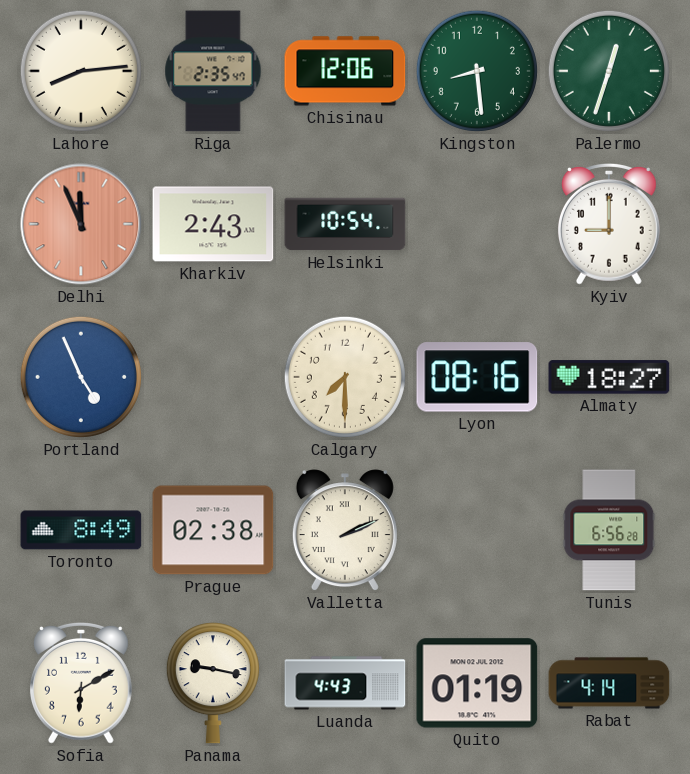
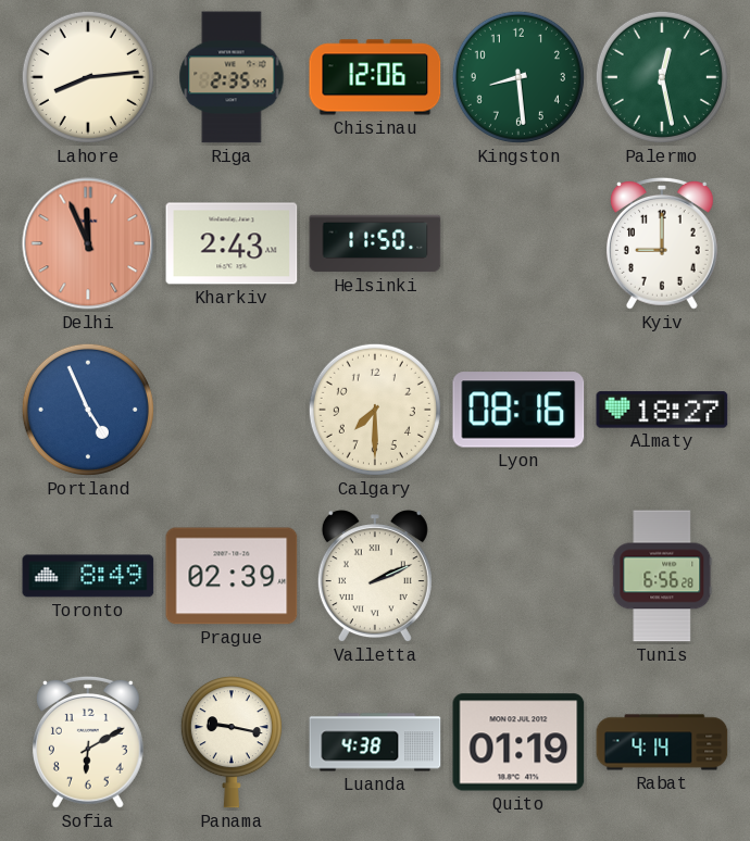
Palermo: 12:33 -> 12:28
Helsinki: 10:54 -> 11:50
Prague: 02:38 -> 02:39
Luanda: 4:43 -> 4:38
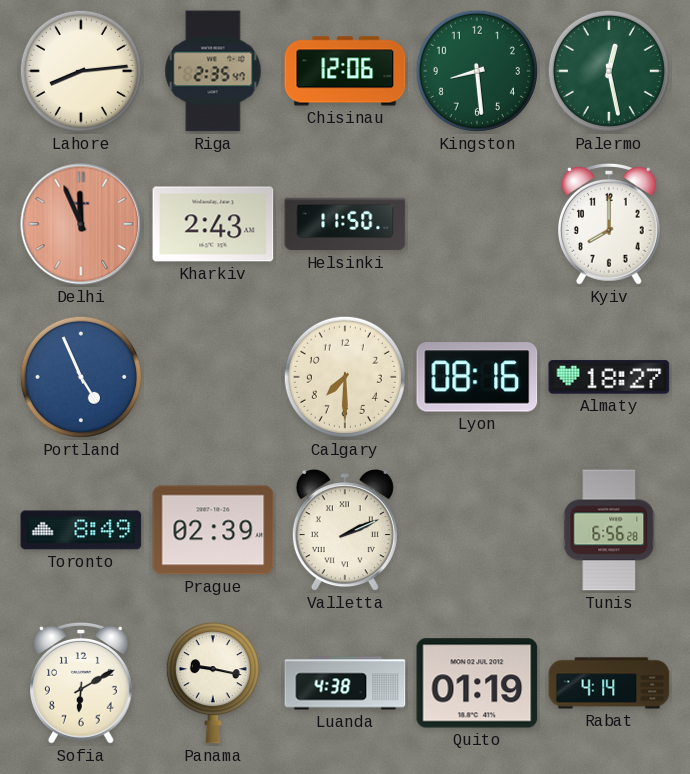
Kyiv: 9:00 -> 8:00
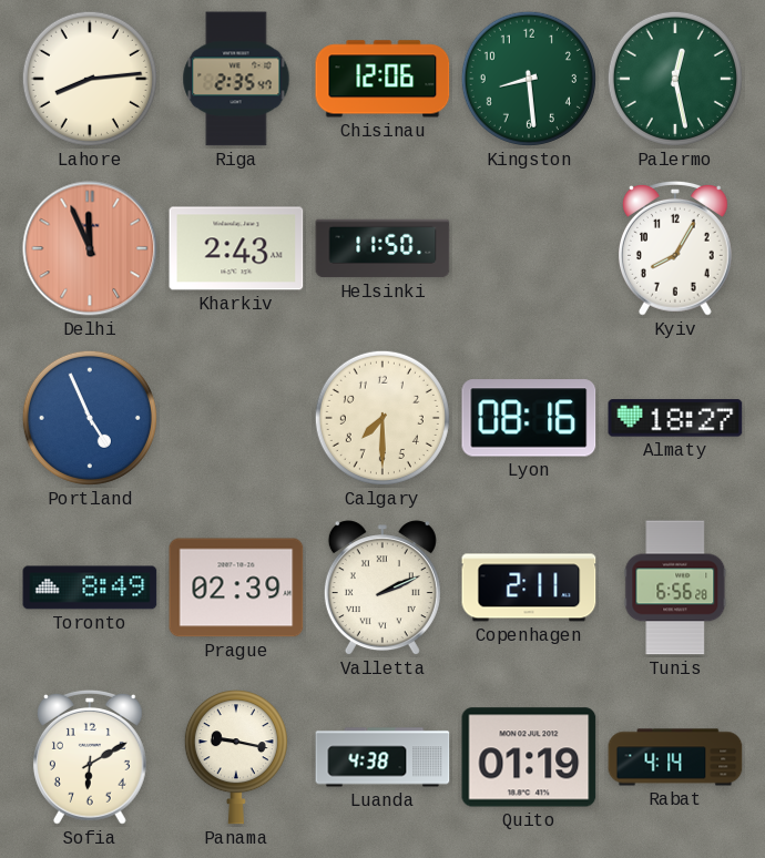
Kyiv: 8:00 -> 8:05
Copenhagen: none -> 2:11
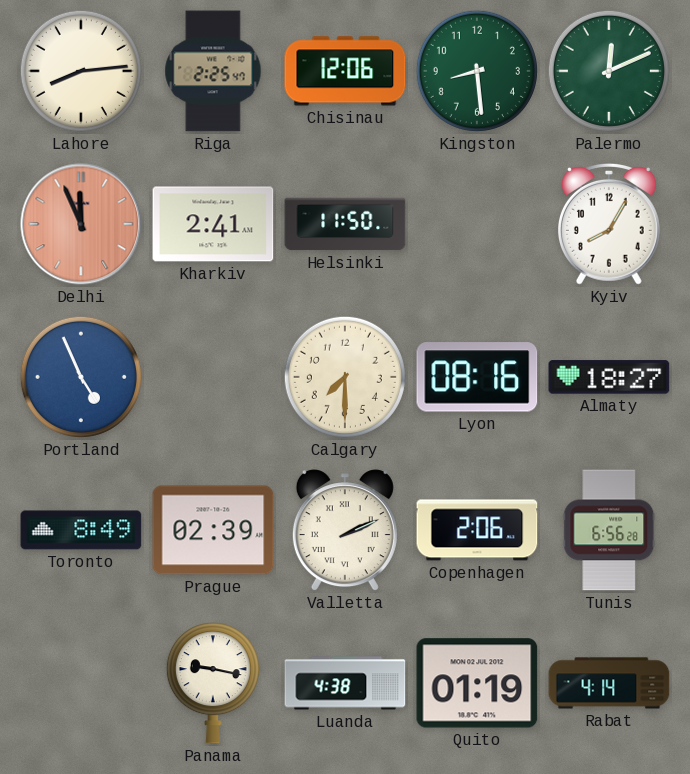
Riga: 2:35 -> 2:25
Palermo: 12:28 -> 12:11
Kharkiv: 2:43 -> 2:41
Copenhagen: 2:11 -> 2:06
Sofia: 6:10 -> none
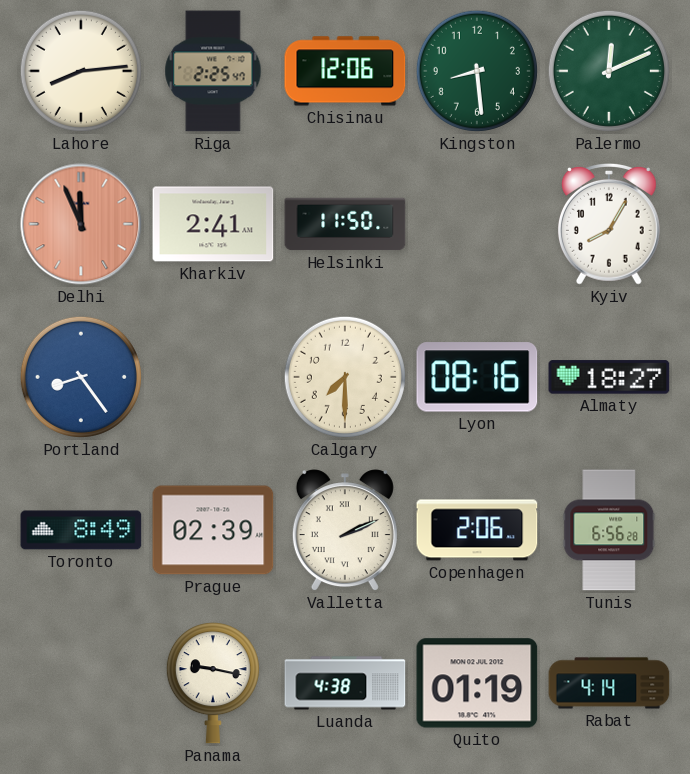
Portland: 4:56 -> 8:24
